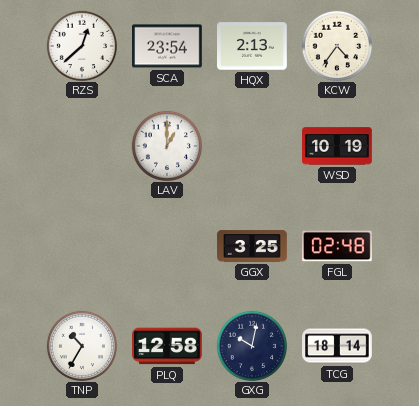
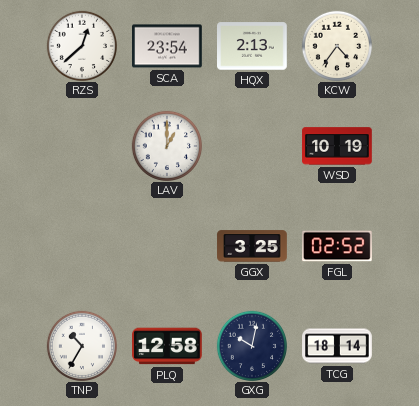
FGL: 02:48 -> 02:52
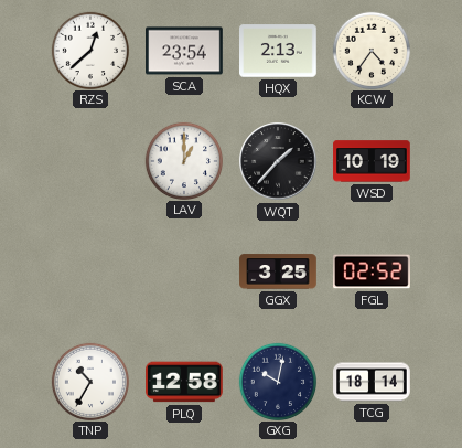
WQT: none -> 1:37
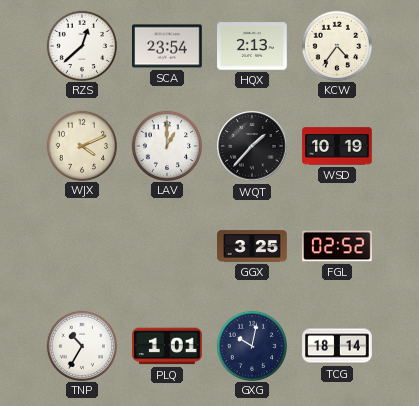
WJX: none -> 4:11
PLQ: 12:58 -> 1:01
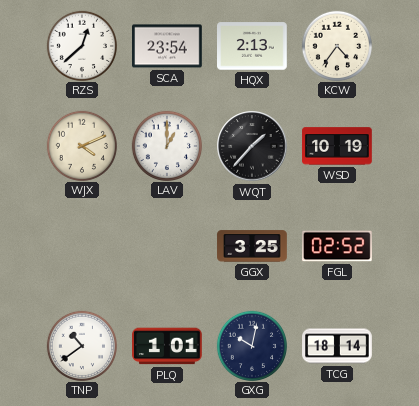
TNP: 10:35 -> 10:39
